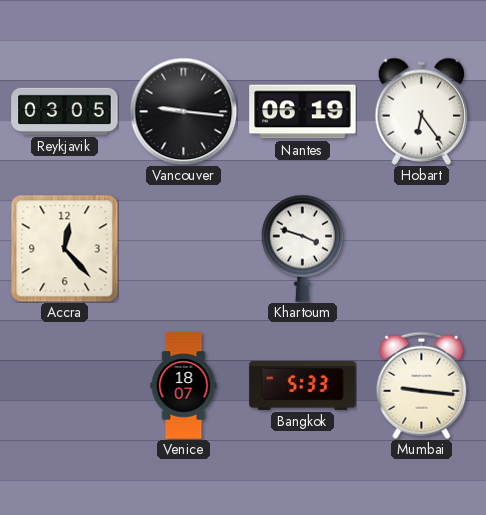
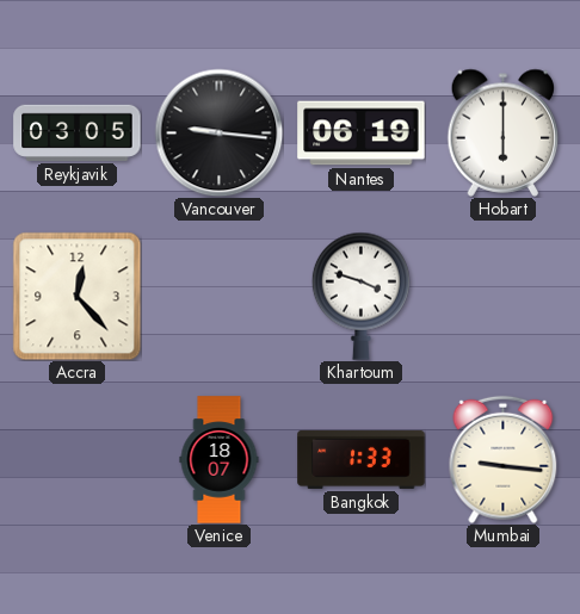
Hobart: 6:24 -> 6:00
Bangkok: 5:33 -> 1:33
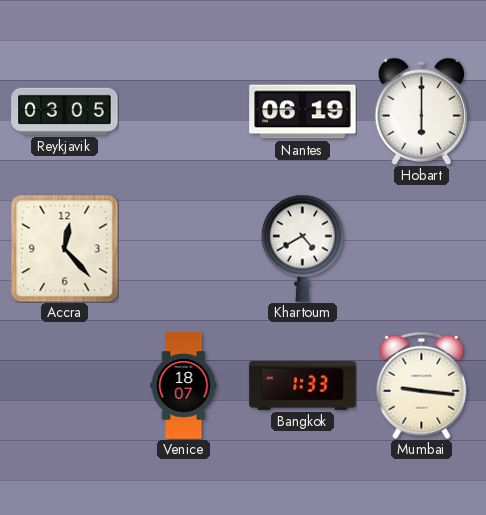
Vancouver: 9:16 -> none
Khartoum: 3:48 -> 4:40
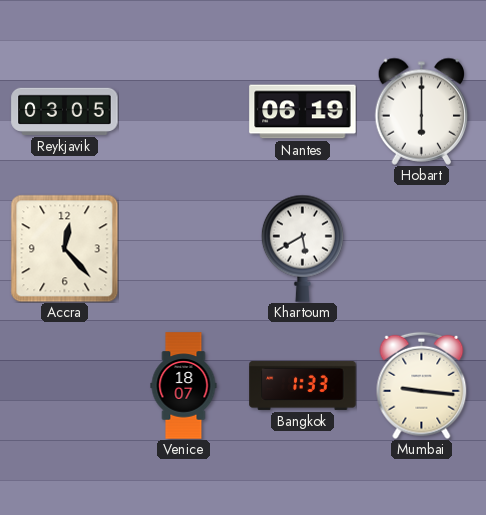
Khartoum: 4:40 -> 5:40
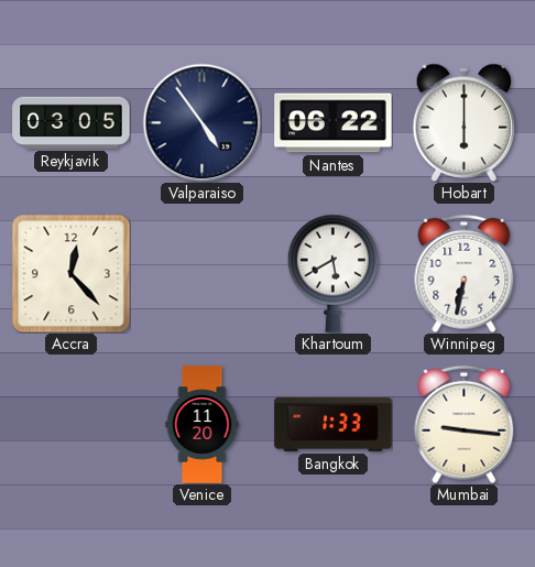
Valparaiso: none -> 4:54
Nantes: 06:19 -> 06:22
Winnipeg: none -> 6:32
Venice: 18:07 -> 11:20
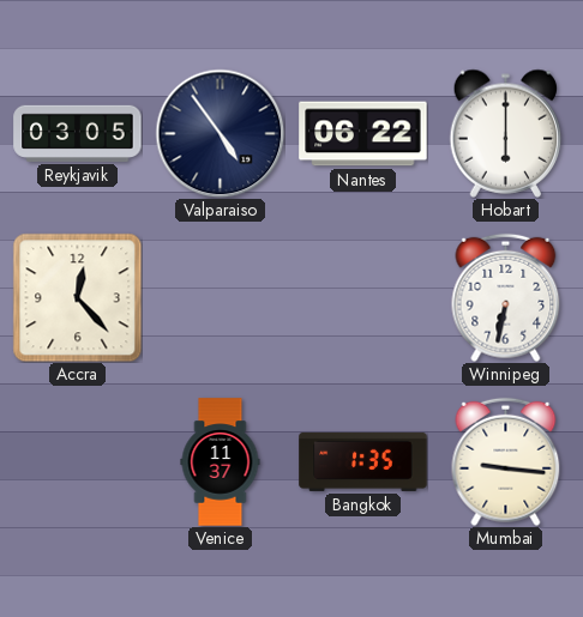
Khartoum: 5:40 -> none
Venice: 11:20 -> 11:37
Bangkok: 1:33 -> 1:35
